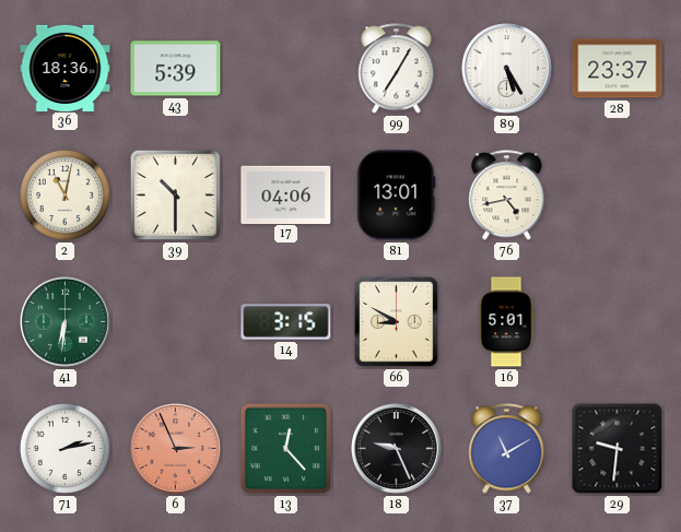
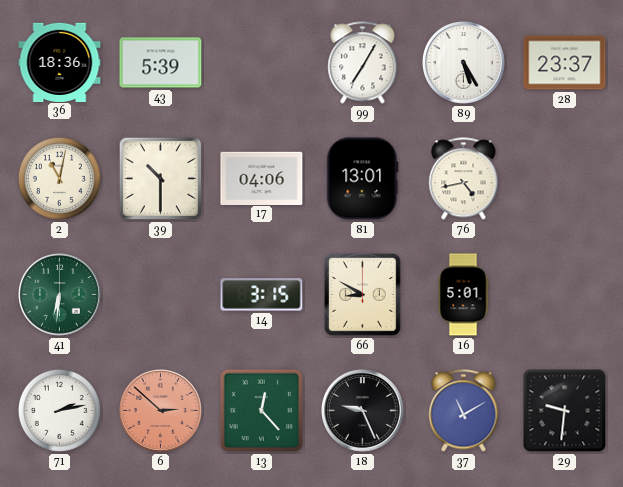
6: 2:56 -> 2:52
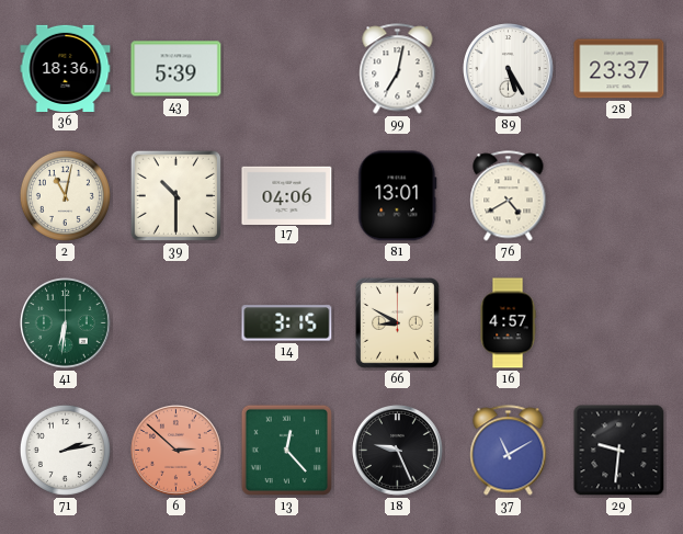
99: 7:05 -> 7:02
76: 4:43 -> 4:40
16: 5:01 -> 4:57
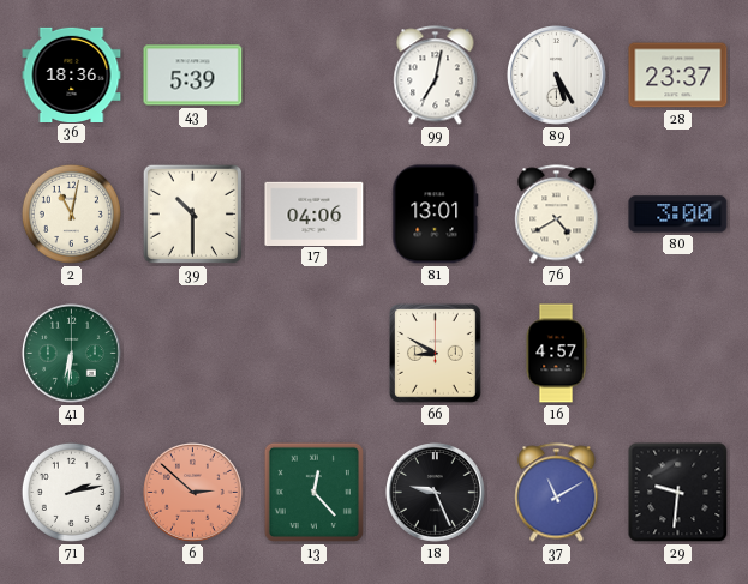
80: none -> 3:00
14: 3:15 -> none
